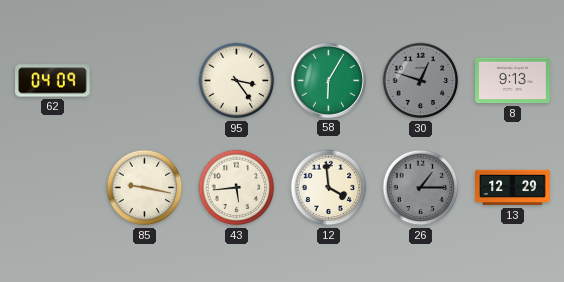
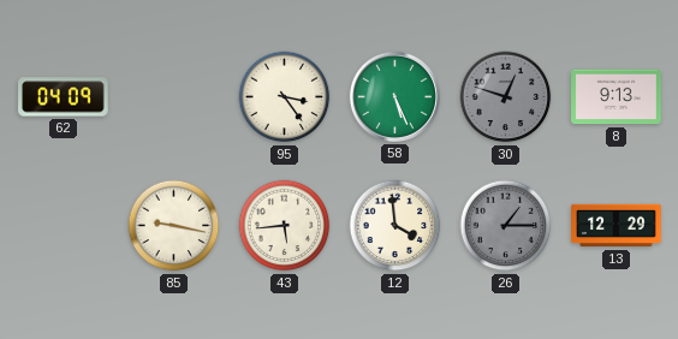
58: 6:05 -> 5:26
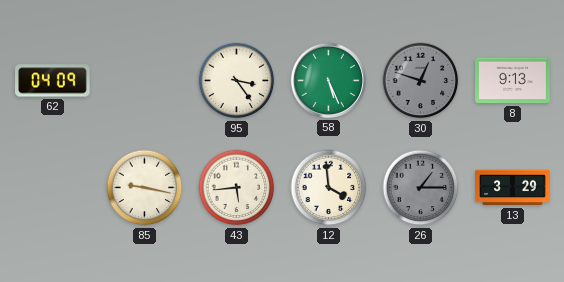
13: 12:29 -> 3:29
